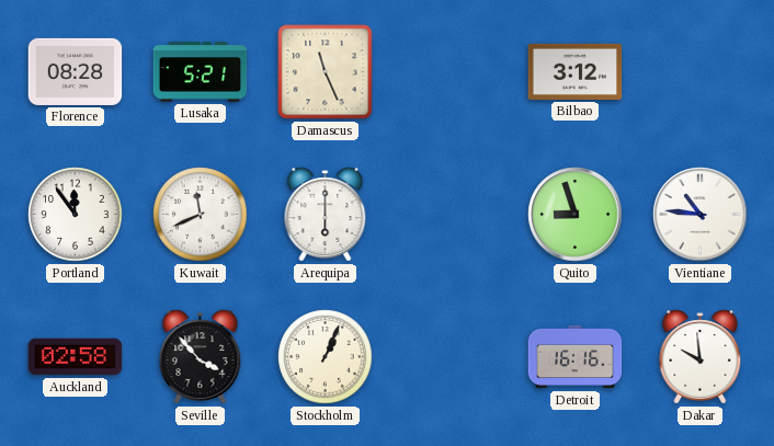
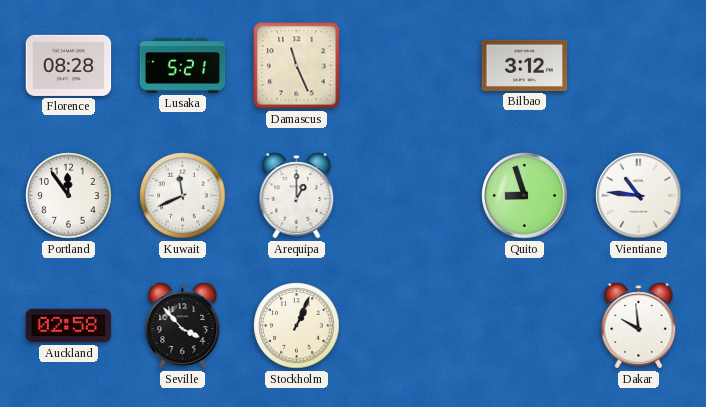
Arequipa: 6:00 -> 1:00
Detroit: 16:16 -> none
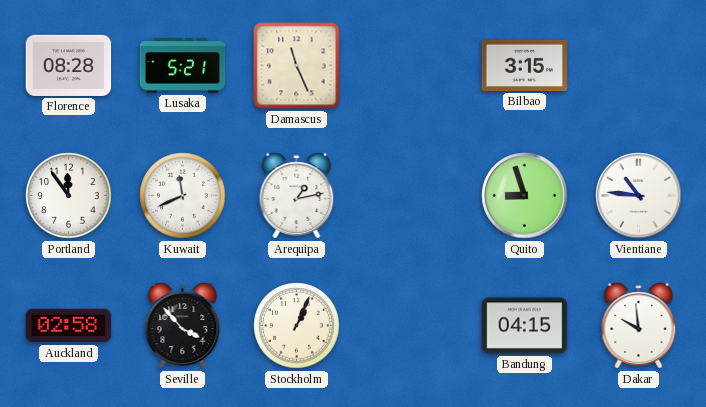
Bilbao: 3:12 -> 3:15
Arequipa: 1:00 -> 1:13
Bandung: none -> 04:15
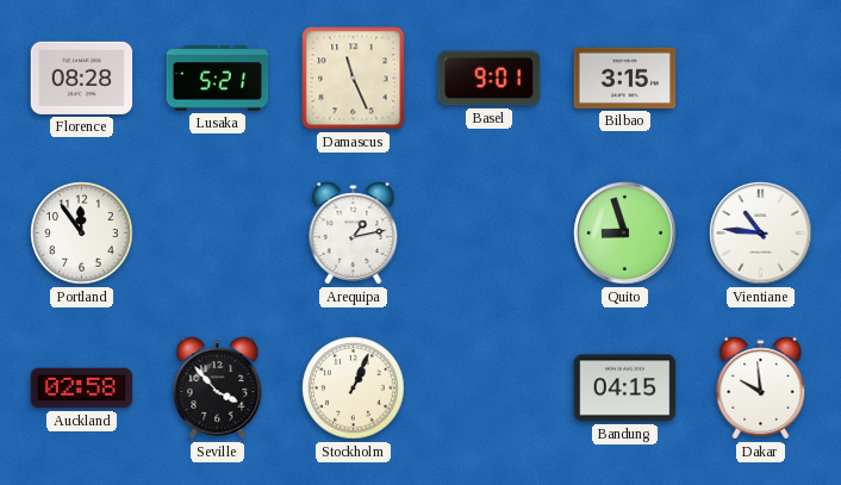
Basel: none -> 9:01
Kuwait: 11:41 -> none
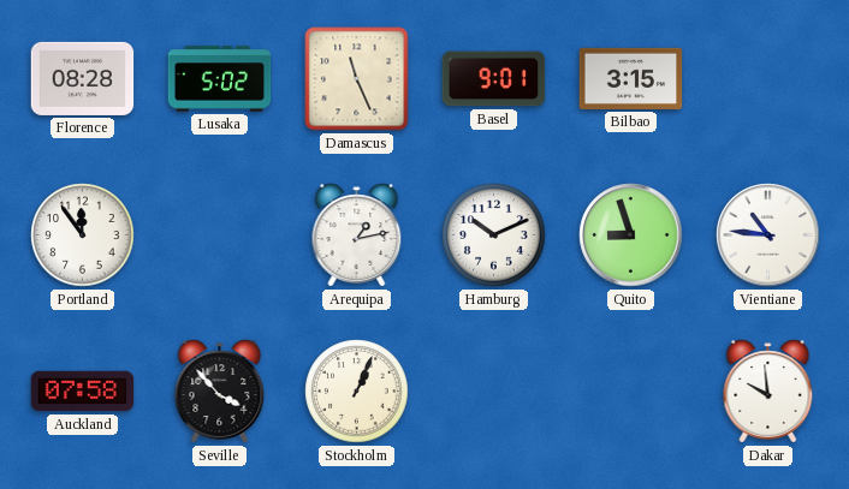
Lusaka: 5:21 -> 5:02
Hamburg: none -> 10:11
Auckland: 02:58 -> 07:58
Bandung: 04:15 -> none
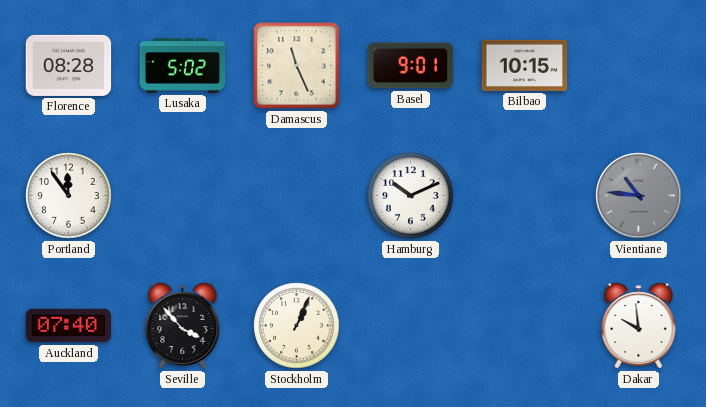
Bilbao: 3:15 -> 10:15
Arequipa: 1:13 -> none
Quito: 8:57 -> none
Vientiane dial: white -> grey
Auckland: 07:58 -> 07:40
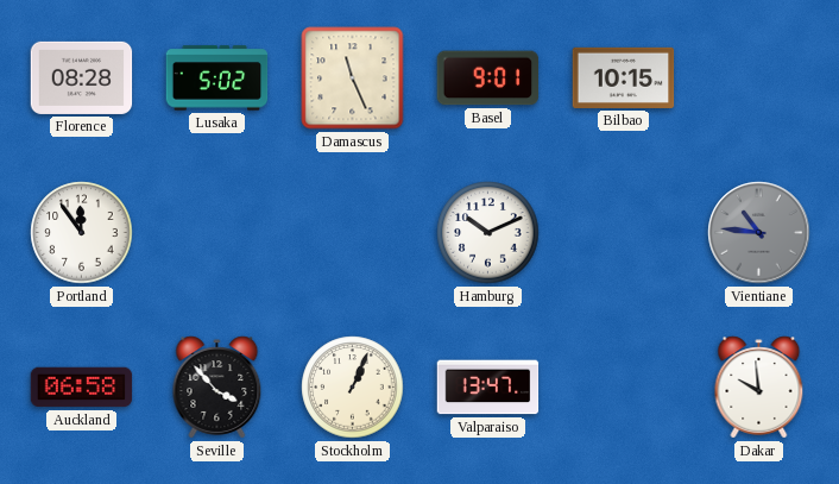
Auckland: 07:40 -> 06:58
Valparaiso: none -> 13:47
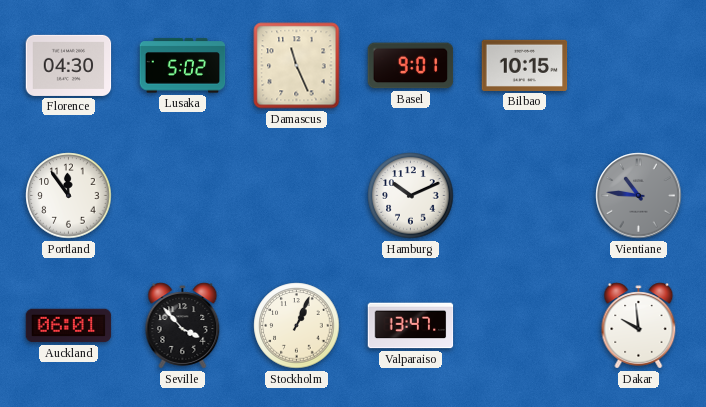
Florence: 08:28 -> 04:30
Auckland: 06:58 -> 06:01
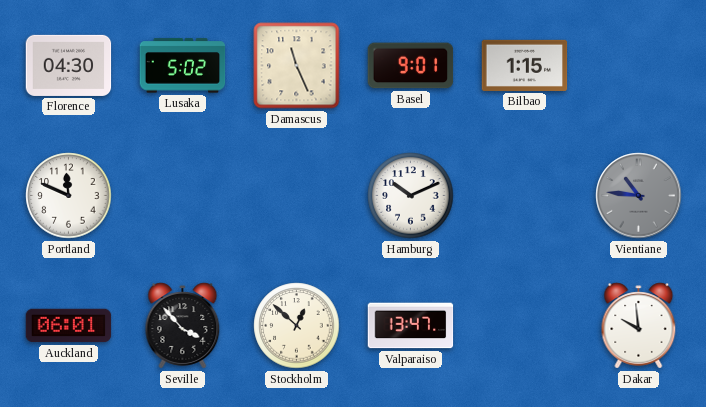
Bilbao: 10:15 -> 1:15
Portland: 11:54 -> 11:49
Stockholm: 1:04 -> 12:52
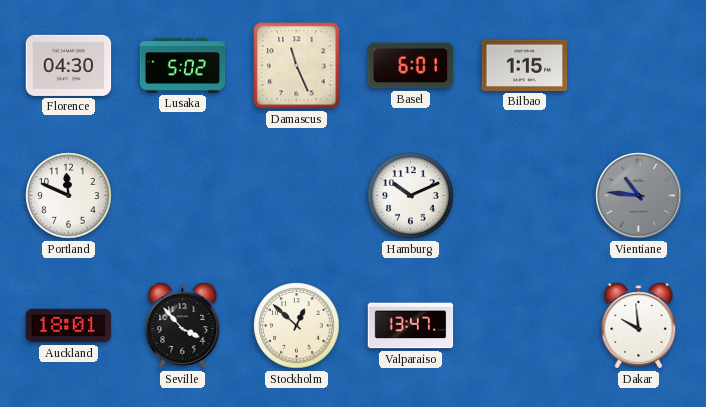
Basel: 9:01 -> 6:01
Auckland: 06:01 -> 18:01
